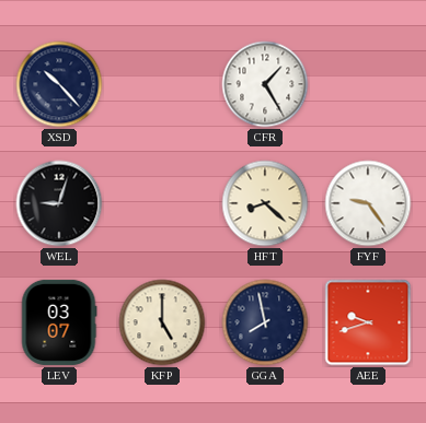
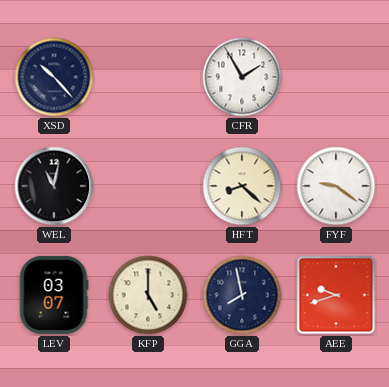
CFR: 1:25 -> 1:55
WEL: 9:03 -> 11:02
FYF: 9:24 -> 9:21
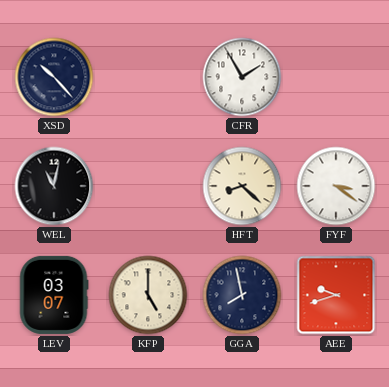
FYF: 9:21 -> 3:21
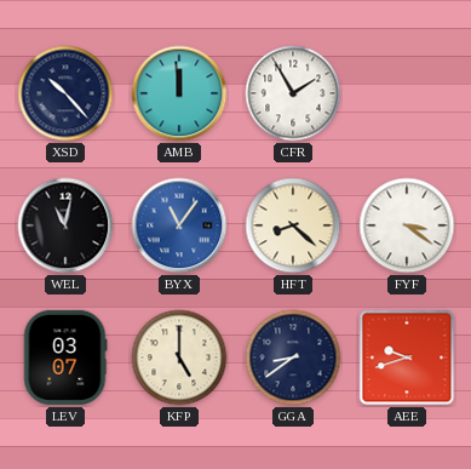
AMB: none -> 11:59
BYX: none -> 11:06
GGA: 7:58 -> 8:39
